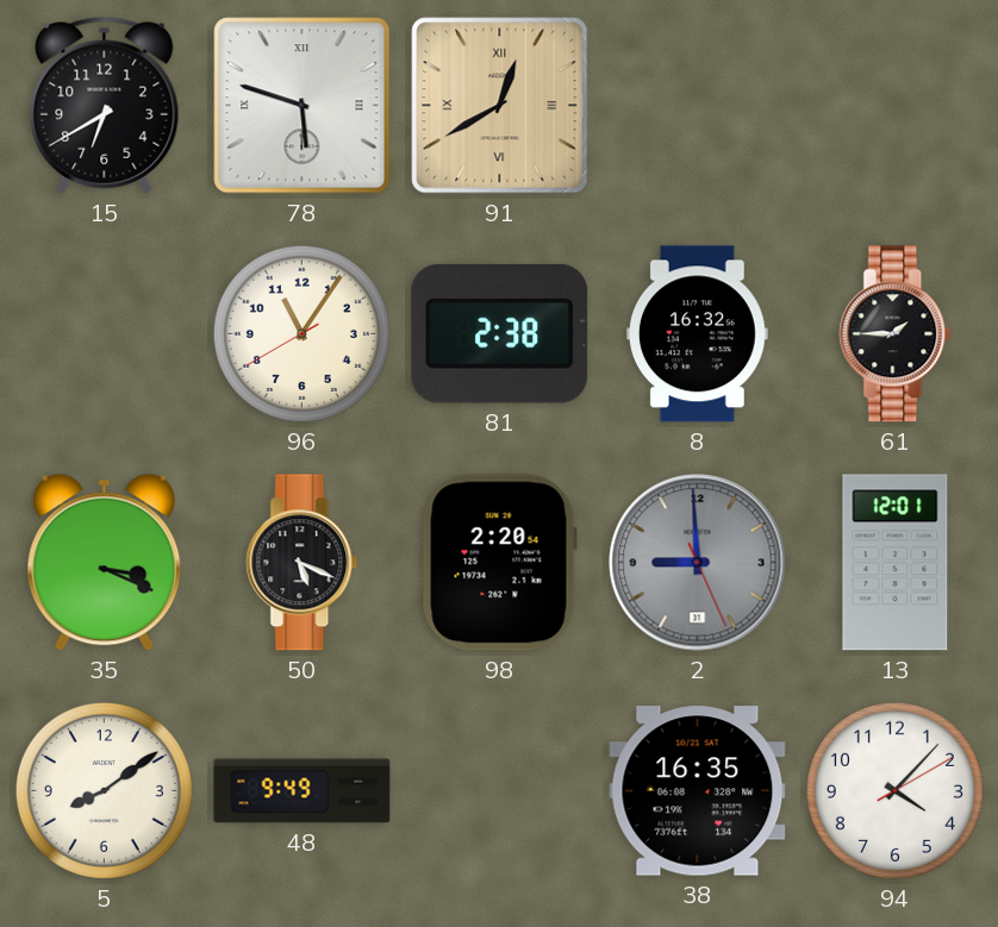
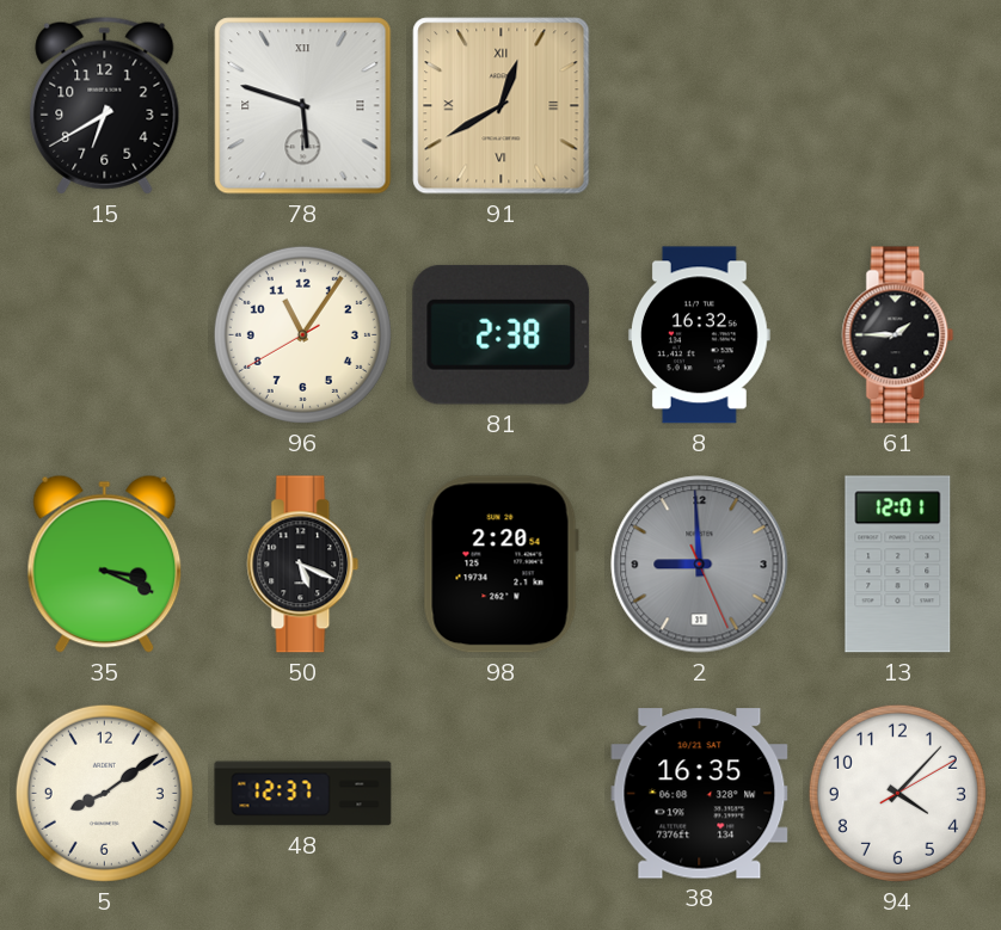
48: 9:49 -> 12:37
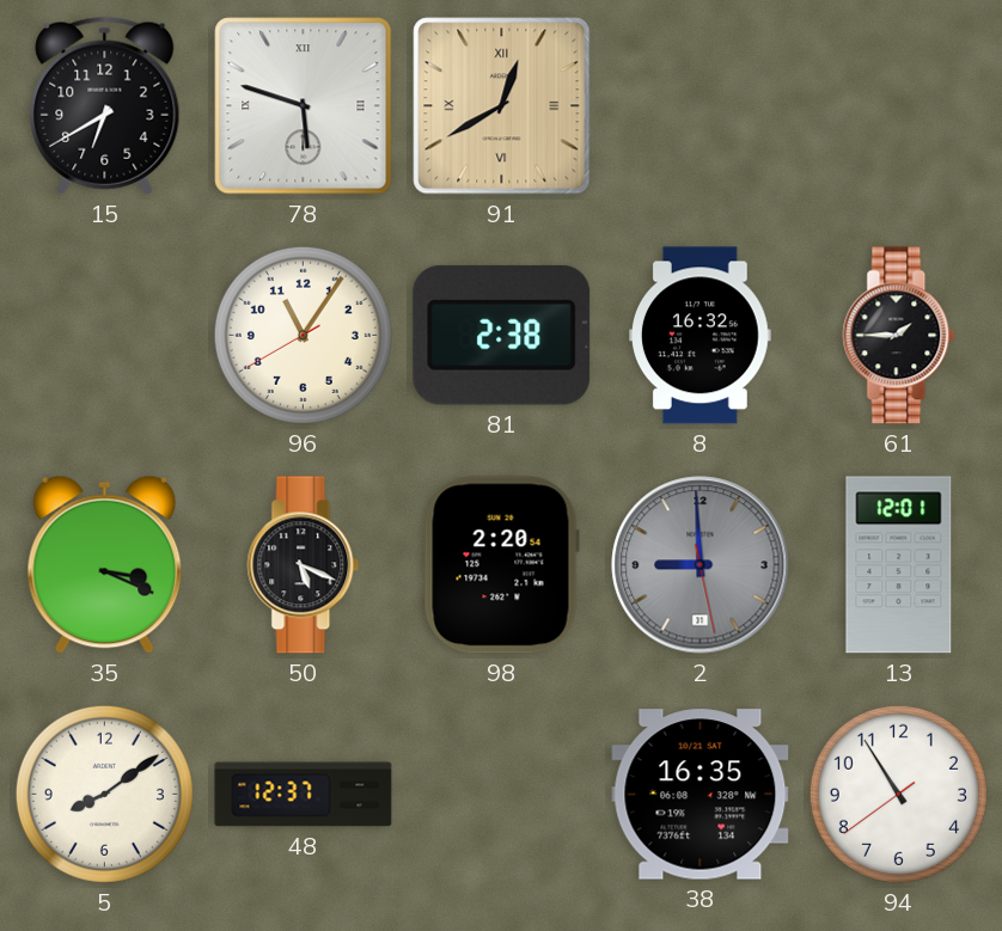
2: 8:59:26 -> 8:59:28
94: 4:07 -> 10:54
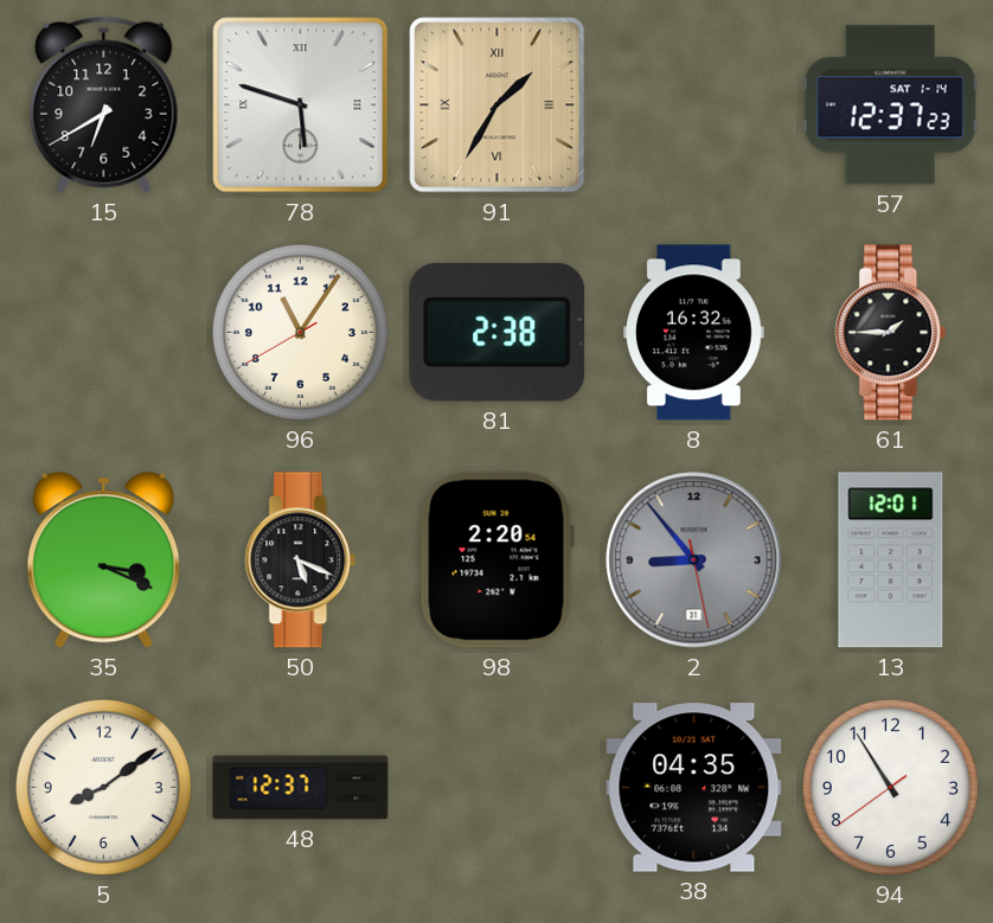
91: 12:40 -> 1:35
57: none -> 12:37
2: 8:59 -> 8:53
38: 16:35 -> 04:35
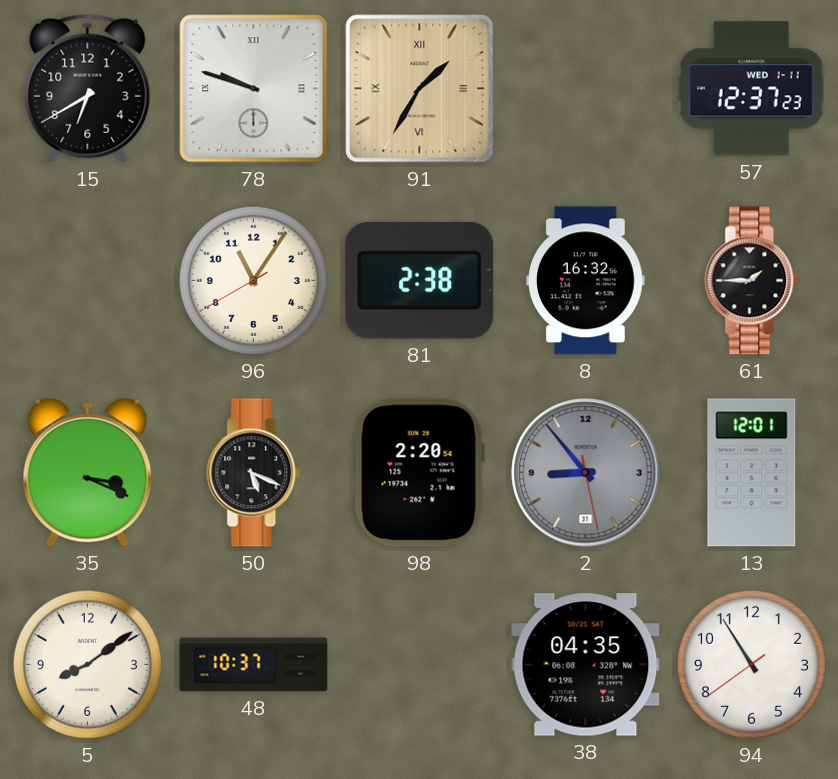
78: 5:48 -> 9:48
57 date: SAT 1-14 -> WED 1-11
48: 12:37 -> 10:37
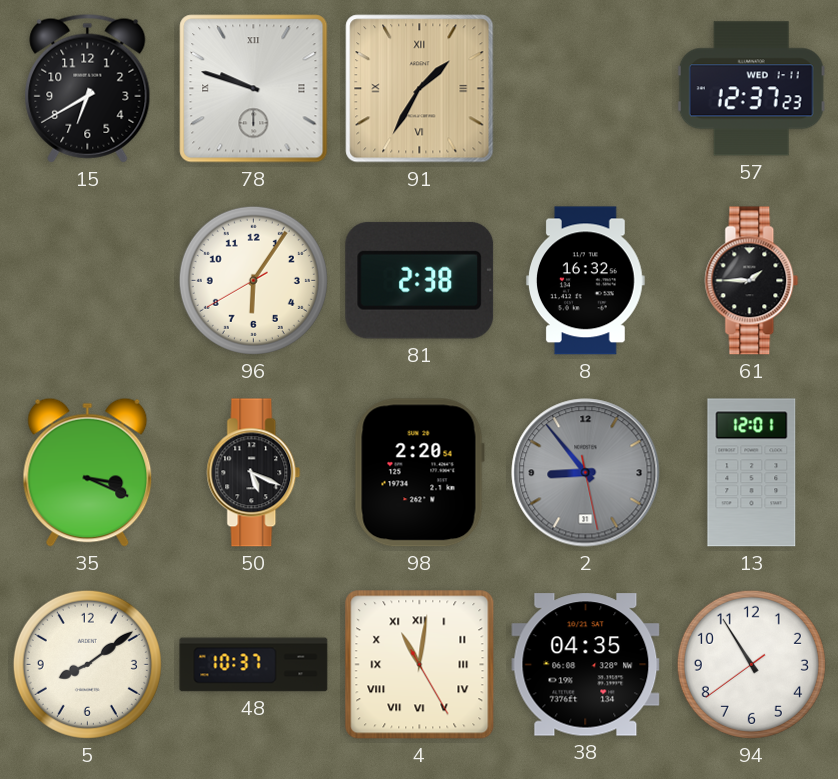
96: 11:05 -> 6:05
4: none -> 11:01
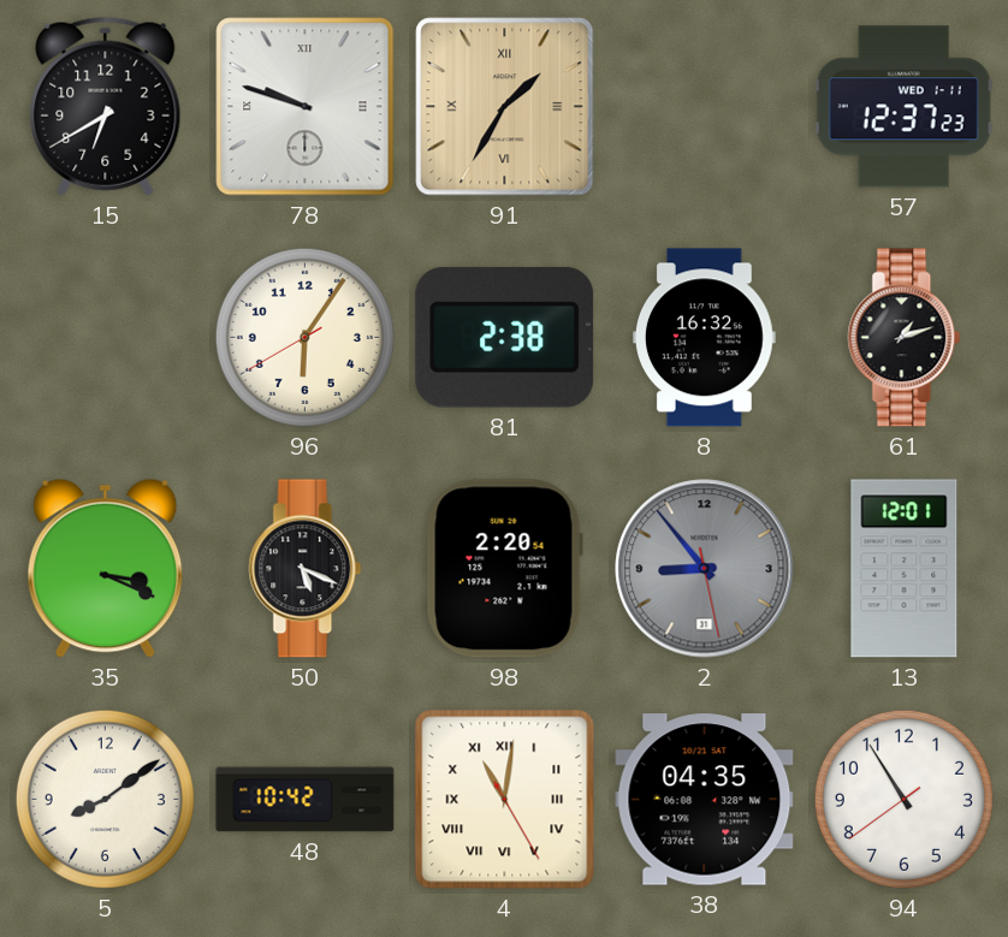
61: 1:45 -> 1:12
48: 10:37 -> 10:42
